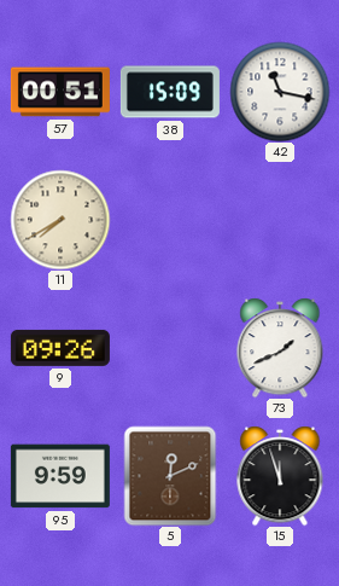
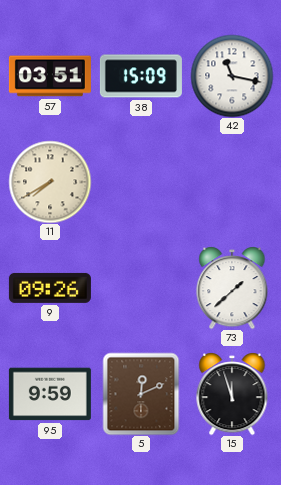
57: 00:51 -> 03:51
73: 1:41 -> 1:38
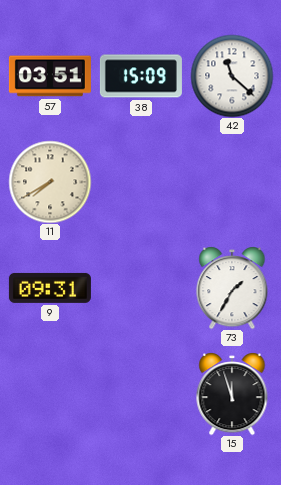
42: 11:17 -> 11:22
9: 09:26 -> 09:31
73: 1:38 -> 1:35
95: 9:59 -> none
5: 12:11 -> none
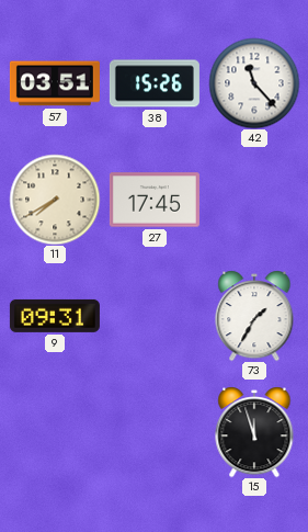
38: 15:09 -> 15:26
42: 11:22 -> 11:23
27: none -> 17:45
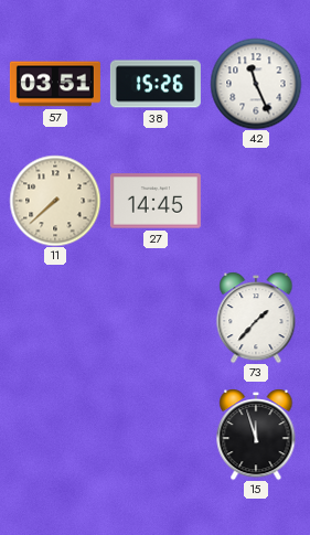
42: 11:23 -> 11:26
11: 7:40 -> 7:38
27: 17:45 -> 14:45
9: 09:31 -> none
73: 1:35 -> 1:37
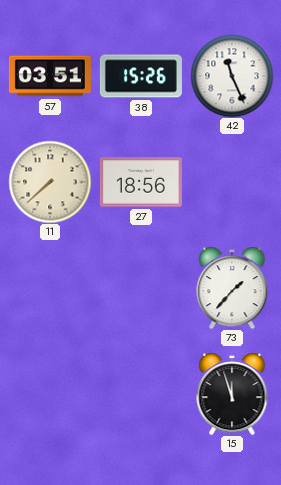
27: 14:45 -> 18:56
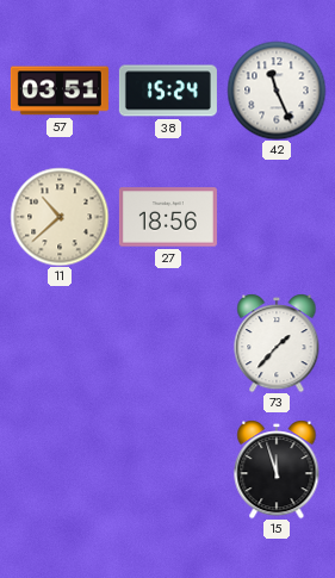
38: 15:26 -> 15:24
11: 7:38 -> 10:38
